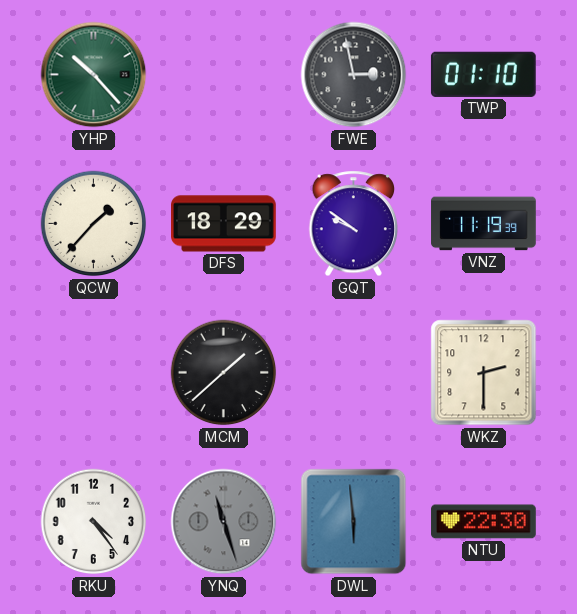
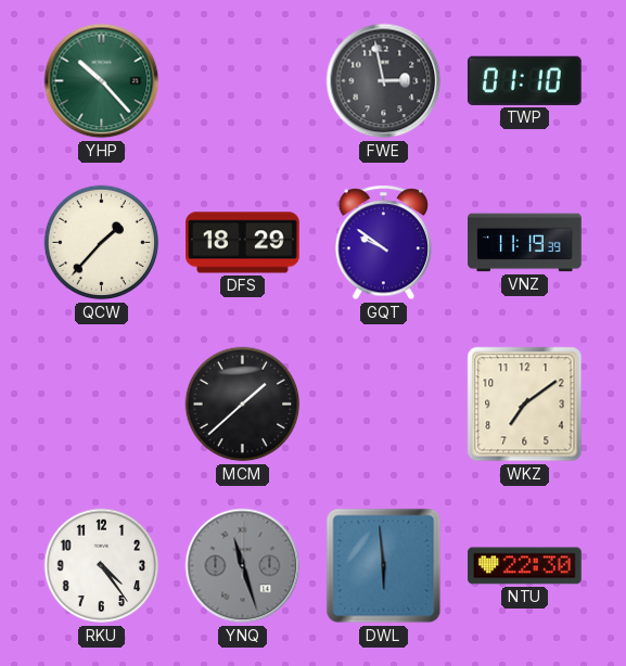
WKZ: 2:30 -> 7:09
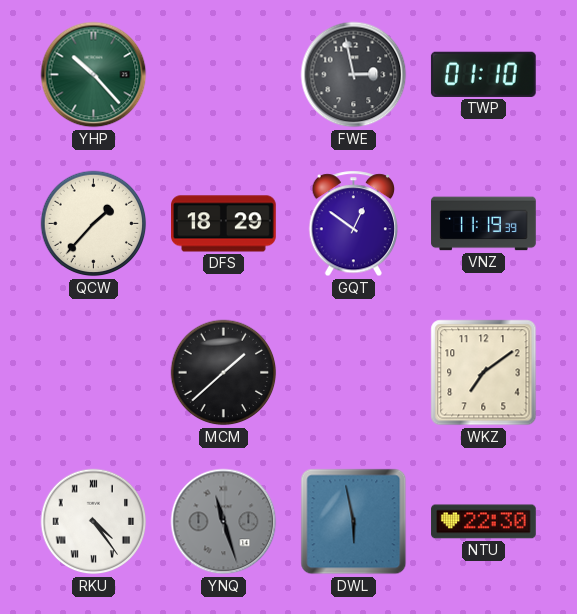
GQT: 9:51 -> 12:51
RKU numerals: Arabic -> Roman
DWL: 5:59 -> 5:58
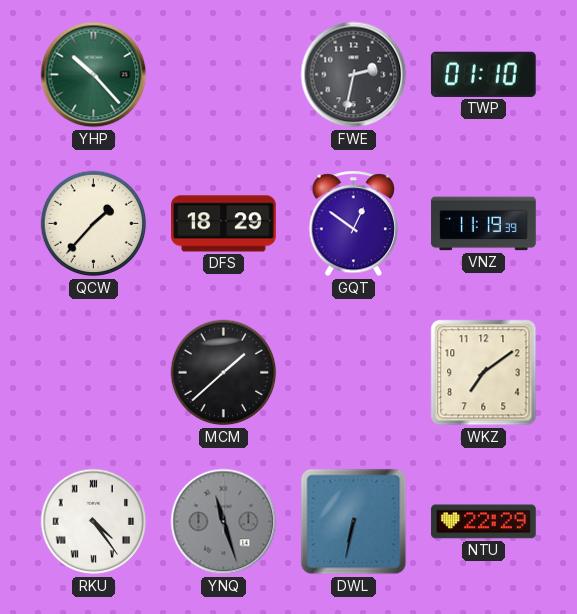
FWE: 2:58 -> 2:32
DWL: 5:58 -> 6:32
NTU: 22:30 -> 22:29
